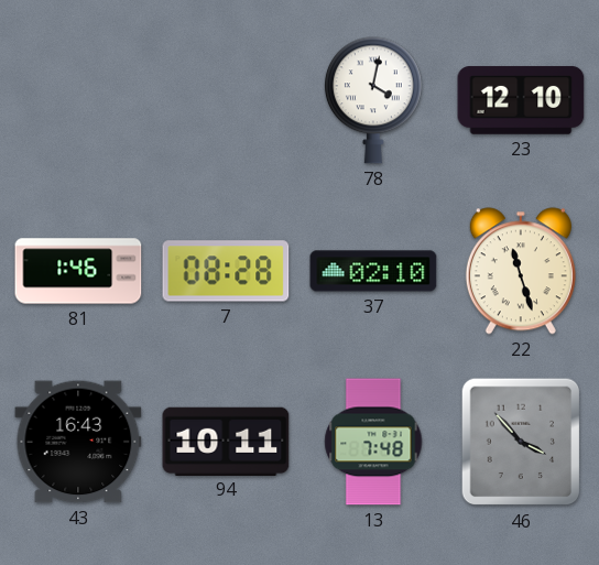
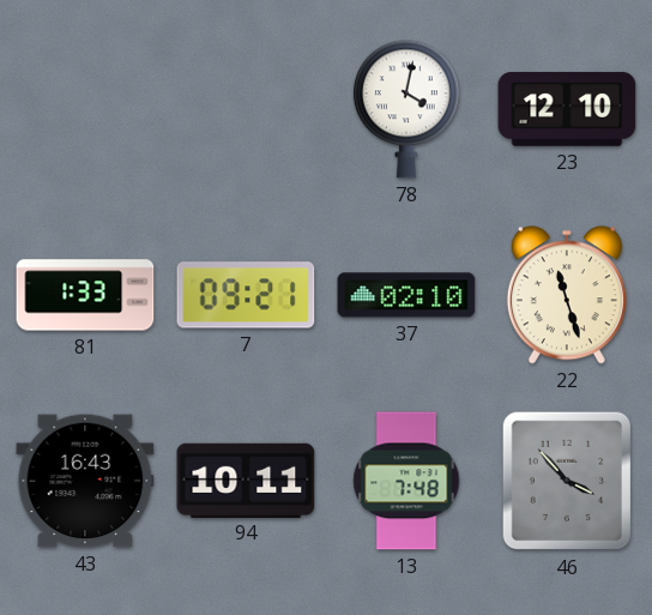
81: 1:46 -> 1:33
7: 08:28 -> 09:21
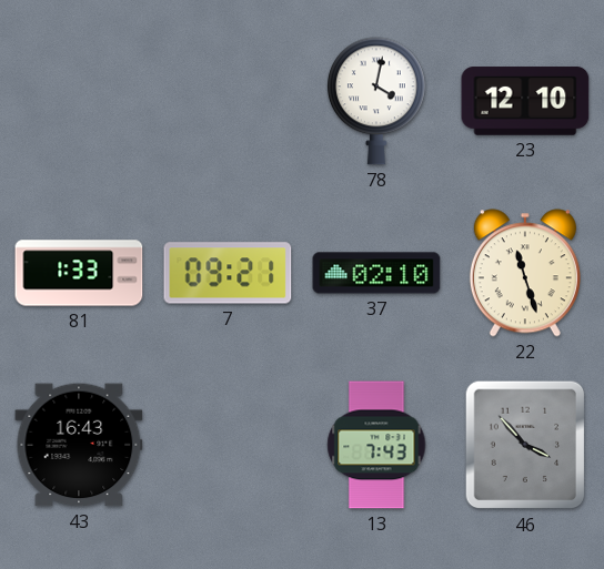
94: 10:11 -> none
13: 7:48 -> 7:43
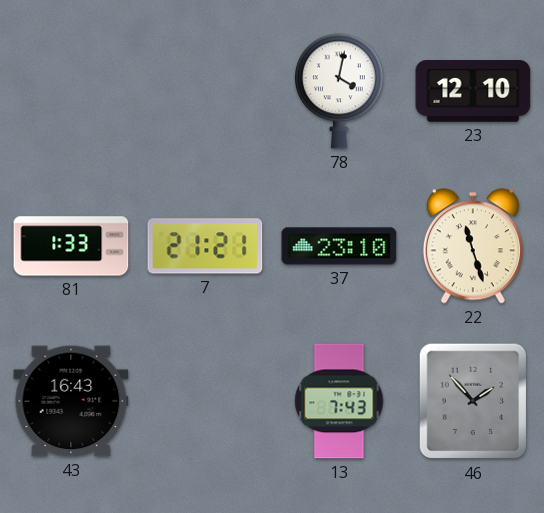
7: 09:21 -> 21:21
37: 02:10 -> 23:10
46: 3:53 -> 1:53
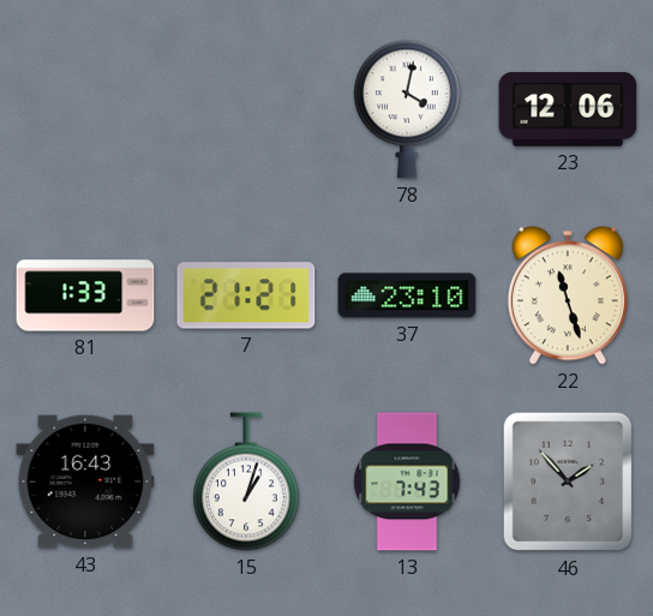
23: 12:10 -> 12:06
15: none -> 1:03
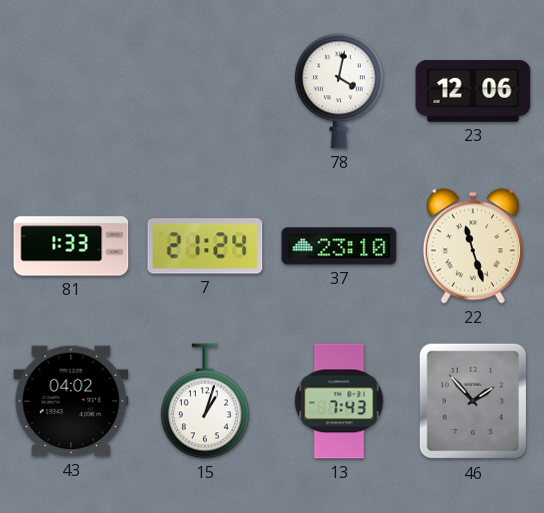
7: 21:21 -> 21:24
43: 16:43 -> 04:02
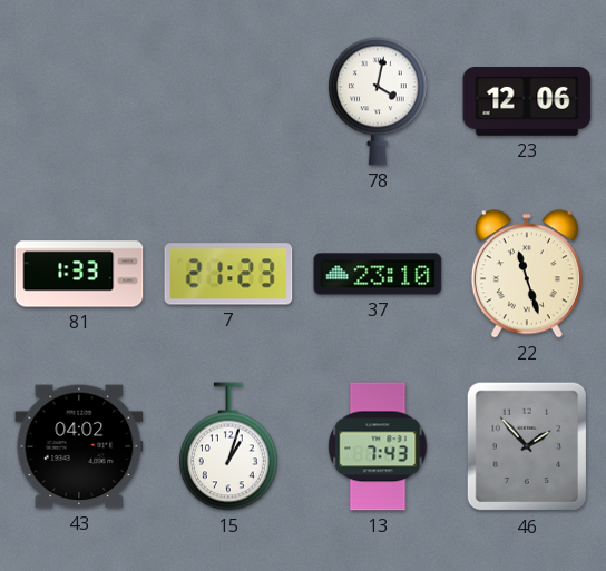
7: 21:24 -> 21:23
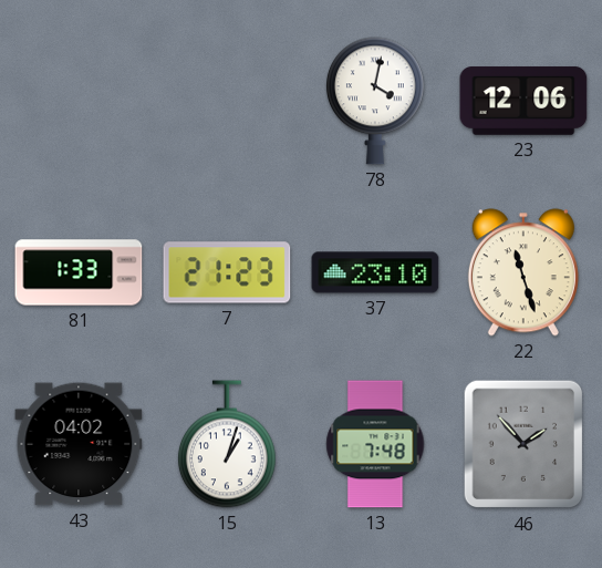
13: 7:43 -> 7:48
